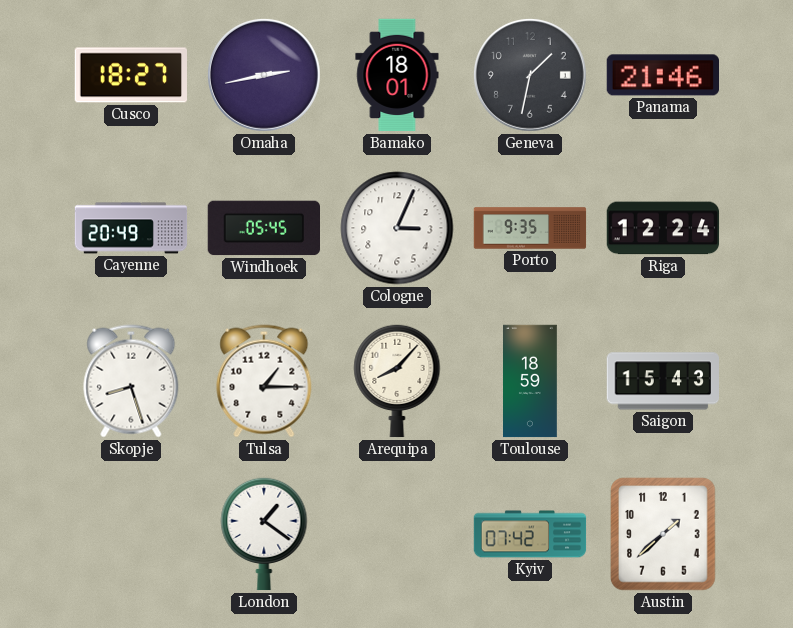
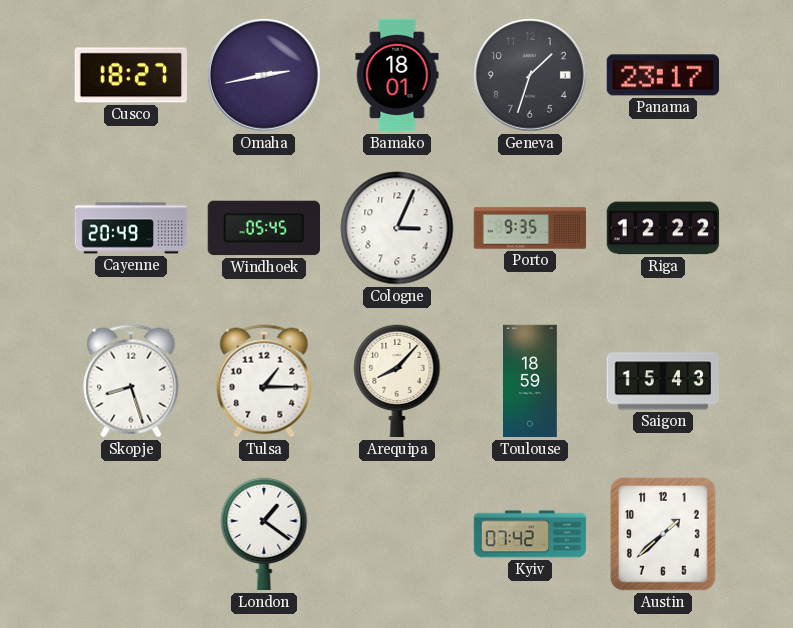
Geneva: 1:32 -> 1:33
Panama: 21:46 -> 23:17
Riga: 12:24 -> 12:22
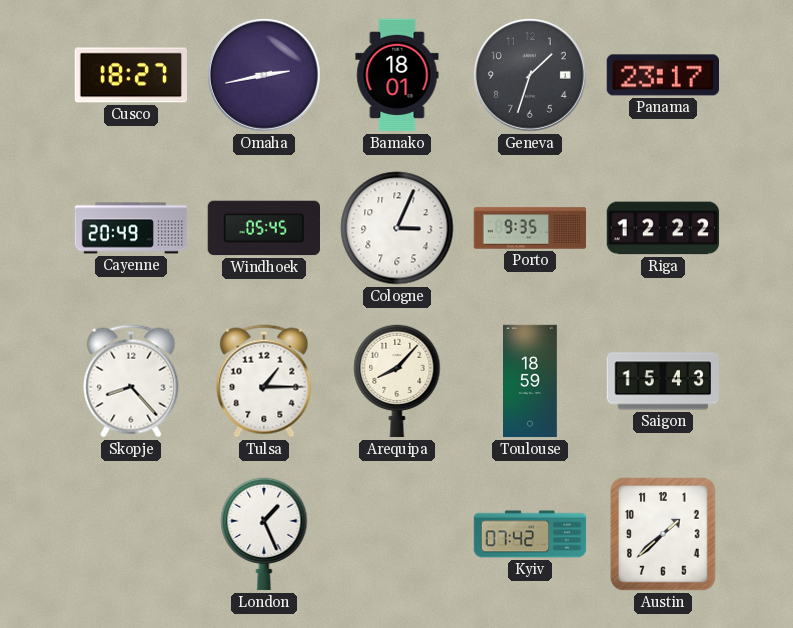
Skopje: 8:27 -> 8:23
London: 1:21 -> 1:26
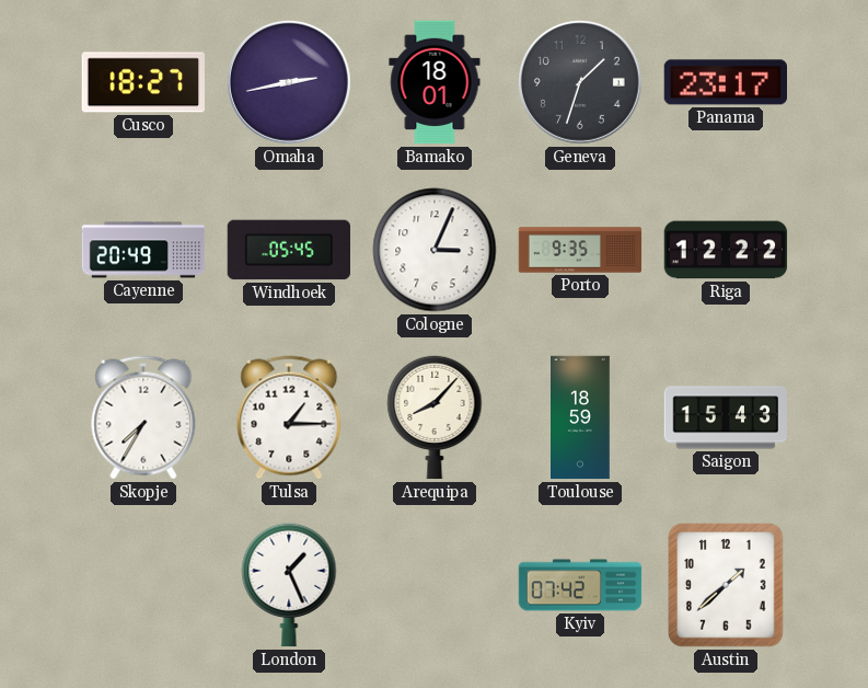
Skopje: 8:23 -> 7:35
